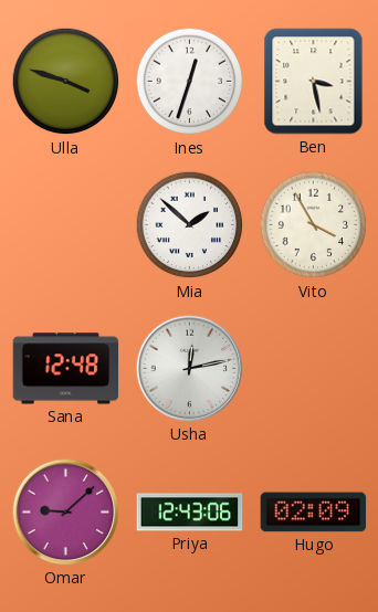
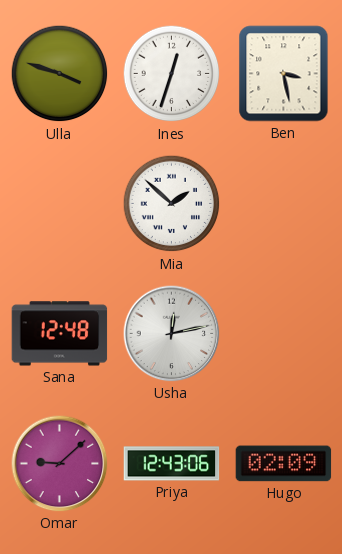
Vito: 3:55 -> none
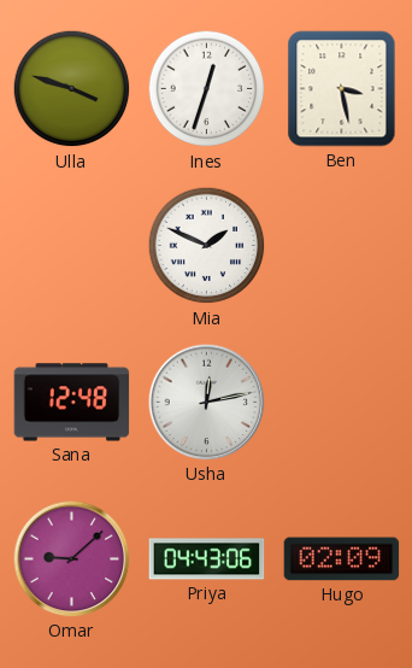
Mia: 1:52 -> 1:49
Priya: 12:43 -> 04:43
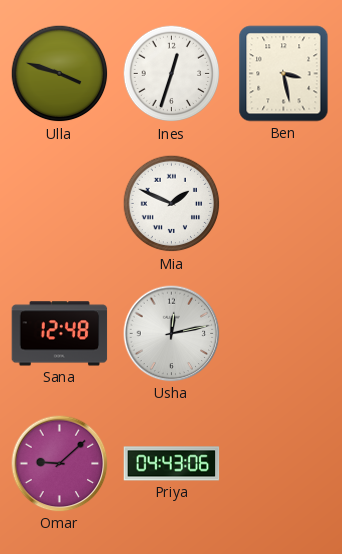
Hugo: 02:09 -> none
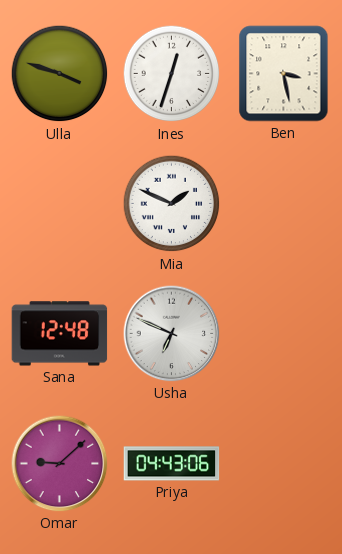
Usha: 12:13 -> 6:49
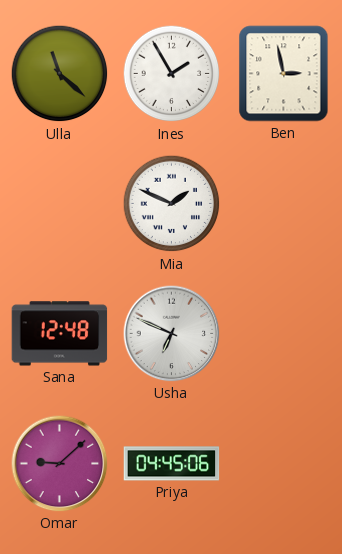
Ulla: 3:48 -> 11:22
Ines: 12:33 -> 1:55
Ben: 3:28 -> 2:58
Priya: 04:43 -> 04:45
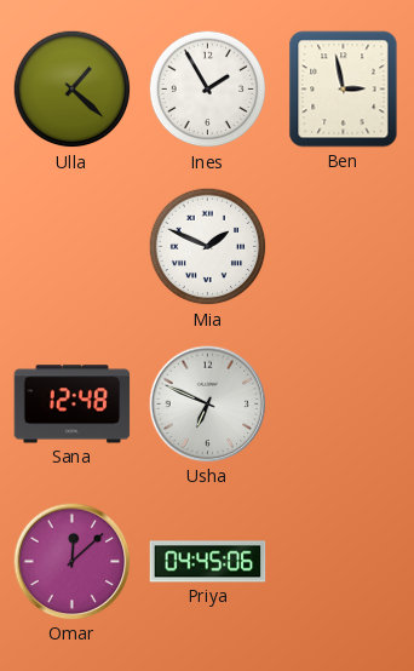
Ulla: 11:22 -> 1:22
Omar: 9:08 -> 12:08
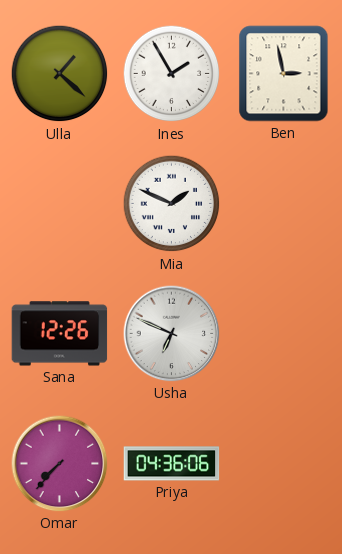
Sana: 12:48 -> 12:26
Omar: 12:08 -> 7:37
Priya: 04:45 -> 04:36
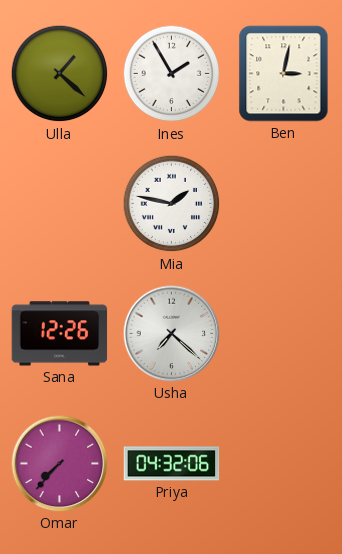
Ben: 2:58 -> 3:02
Mia: 1:49 -> 1:47
Usha: 6:49 -> 7:22
Priya: 04:36 -> 04:32
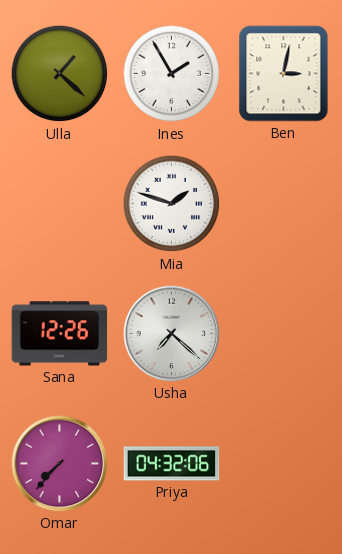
Mia: 1:47 -> 1:48
